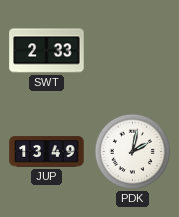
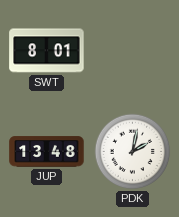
SWT: 2:33 -> 8:01
JUP: 13:49 -> 13:48
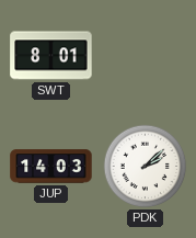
JUP: 13:48 -> 14:03
PDK: 2:02 -> 2:08
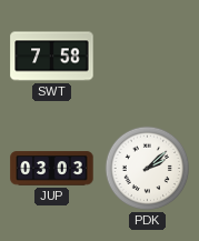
SWT: 8:01 -> 7:58
JUP: 14:03 -> 03:03
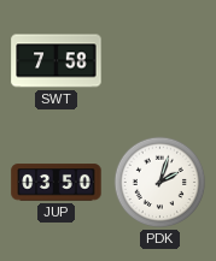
JUP: 03:03 -> 03:50
PDK: 2:08 -> 2:03
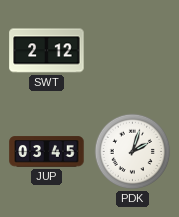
SWT: 7:58 -> 2:12
JUP: 03:50 -> 03:45
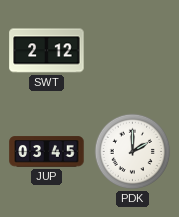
PDK: 2:03 -> 2:00
